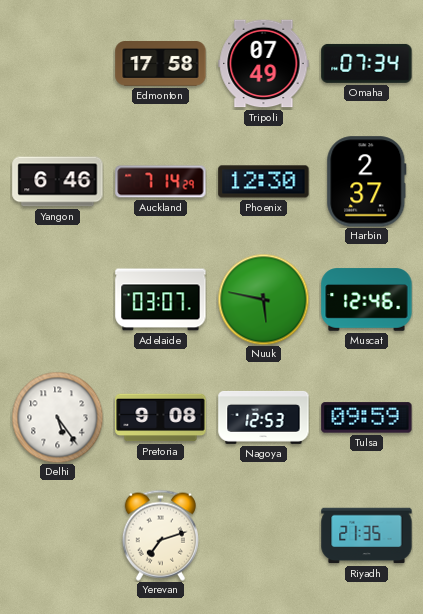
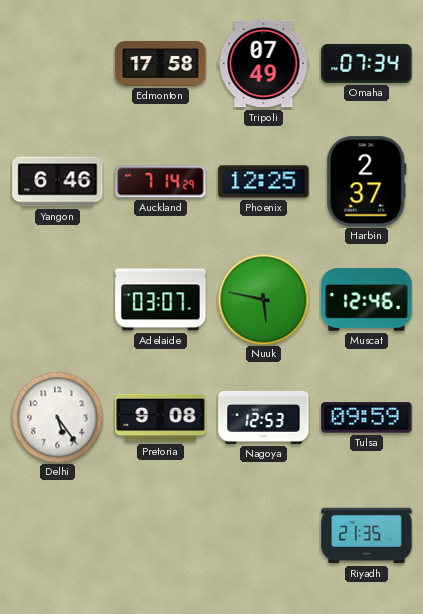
Phoenix: 12:30 -> 12:25
Yerevan: 7:12 -> none
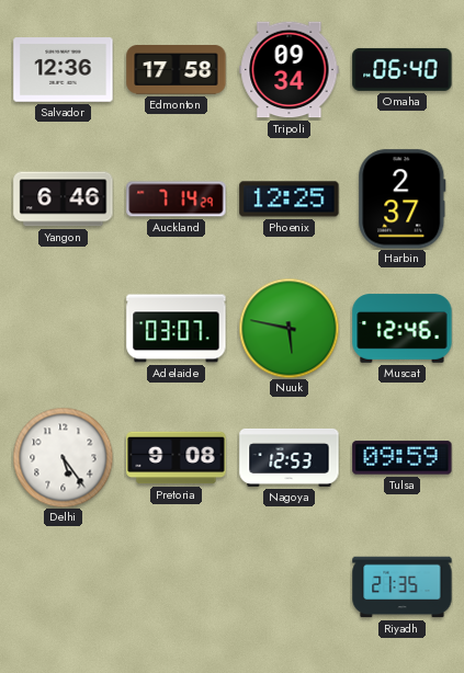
Salvador: none -> 12:36
Tripoli: 07:49 -> 09:34
Omaha: 07:34 -> 06:40
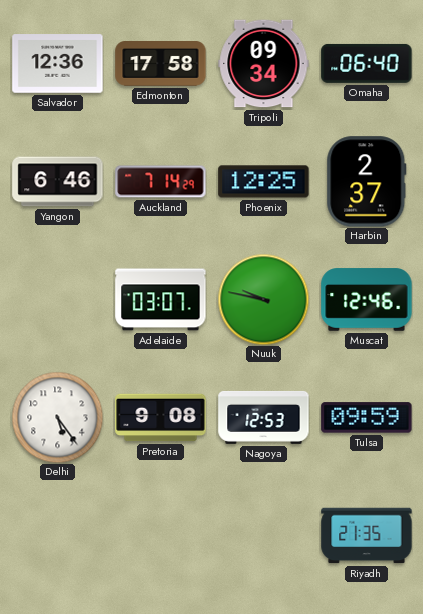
Nuuk: 5:47 -> 9:47
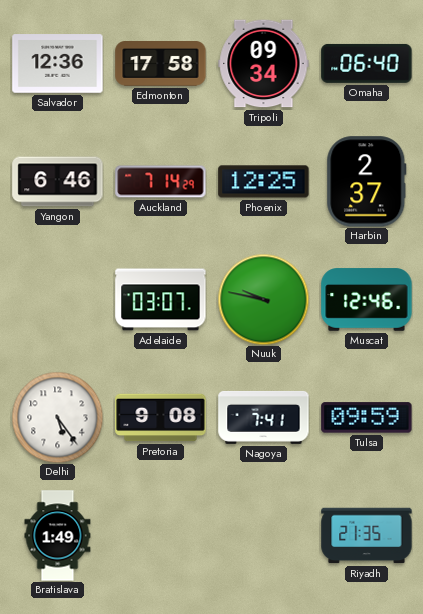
Nagoya: 12:53 -> 7:41
Bratislava: none -> 1:49
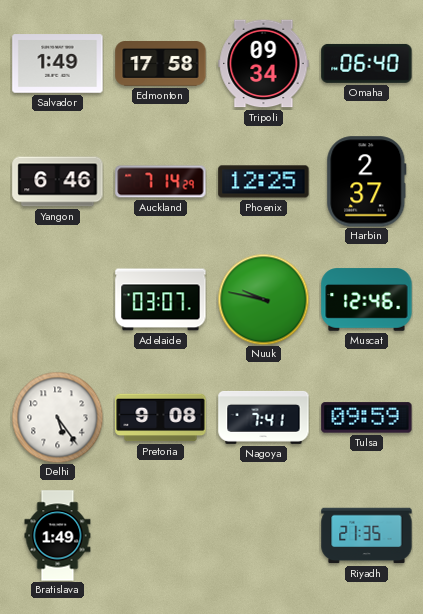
Salvador: 12:36 -> 1:49
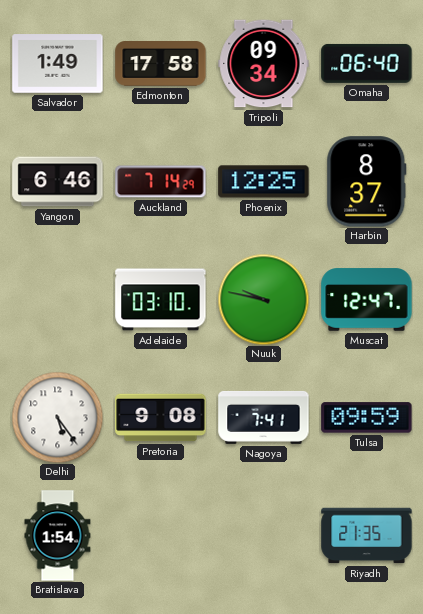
Harbin: 2:37 -> 8:37
Adelaide: 03:07 -> 03:10
Muscat: 12:46 -> 12:47
Bratislava: 1:49 -> 1:54
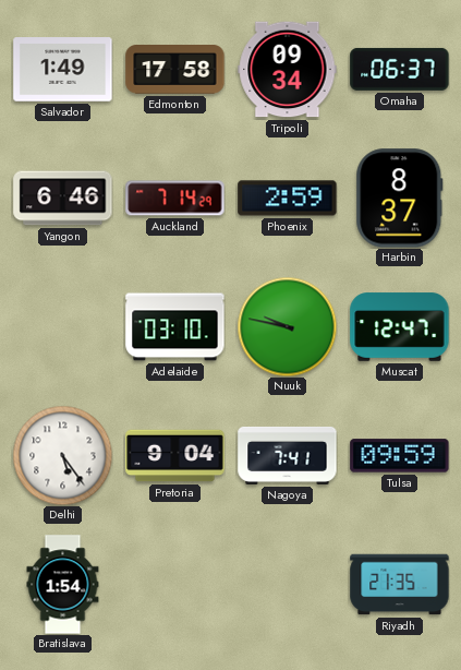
Omaha: 06:40 -> 06:37
Phoenix: 12:25 -> 2:59
Pretoria: 9:08 -> 9:04
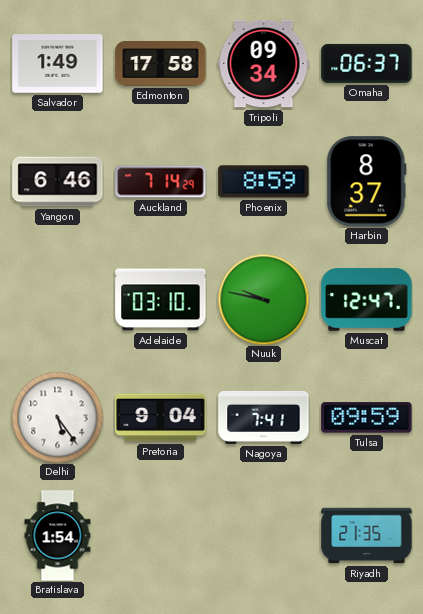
Phoenix: 2:59 -> 8:59
